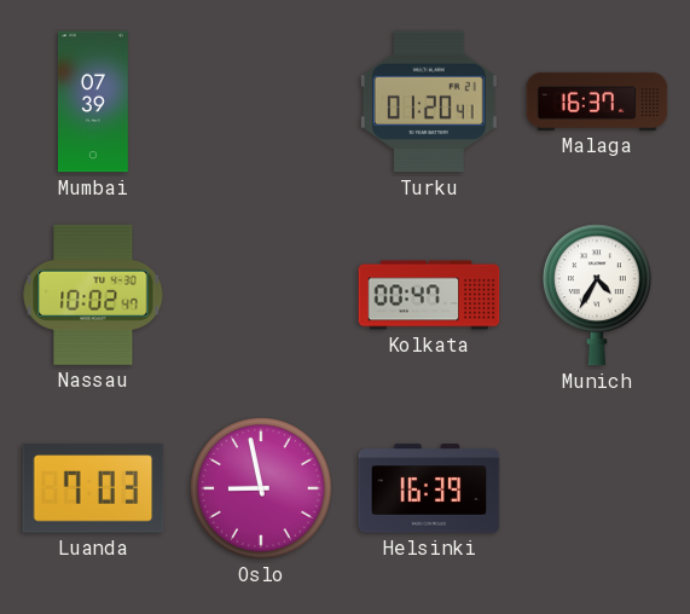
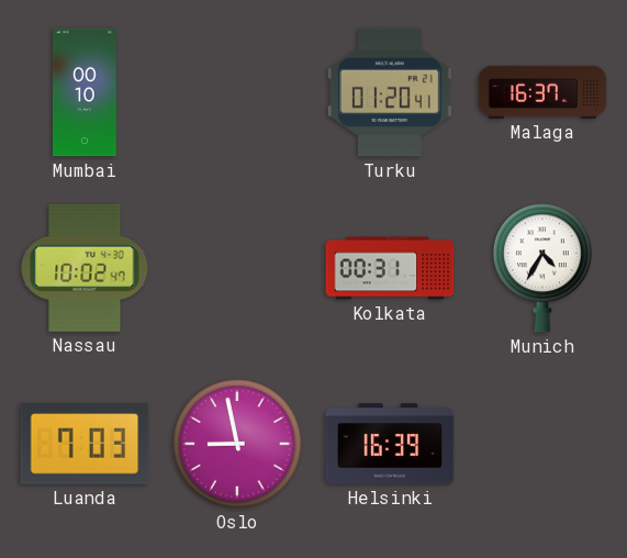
Mumbai: 07:39 -> 00:10
Kolkata: 00:47 -> 00:31
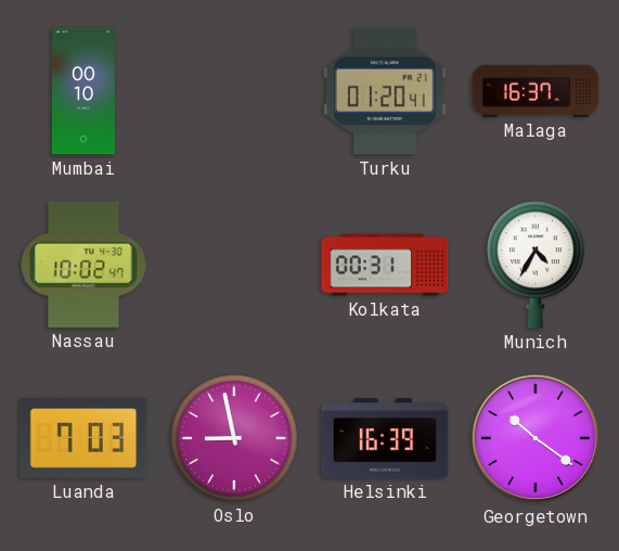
Georgetown: none -> 10:21
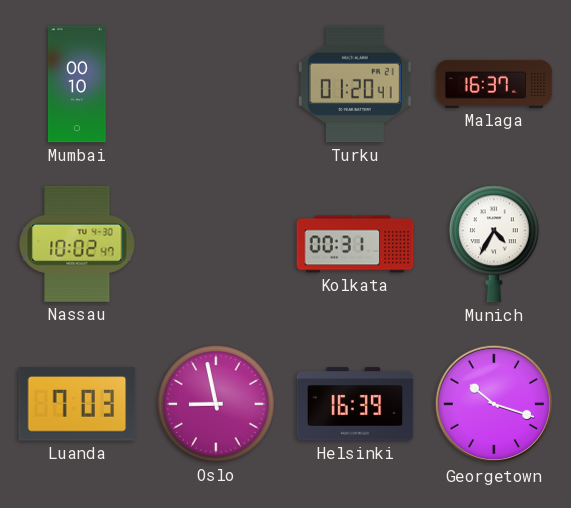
Georgetown: 10:21 -> 10:18
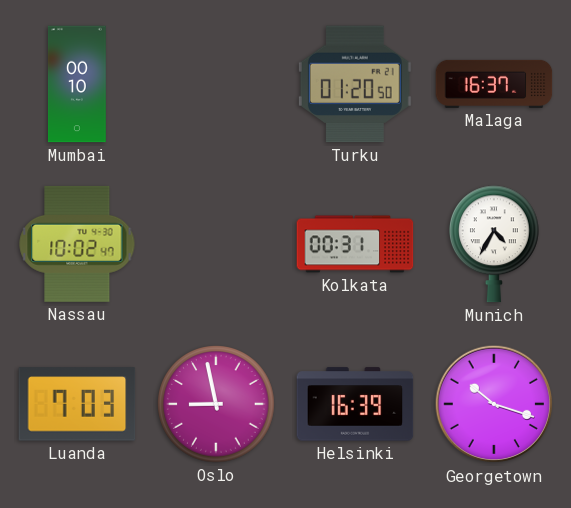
Turku: 01:20:41 -> 01:20:50
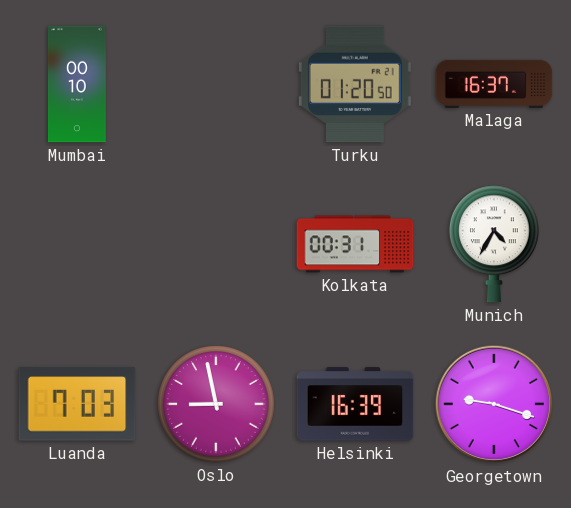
Nassau: 10:02 -> none
Georgetown: 10:18 -> 9:18
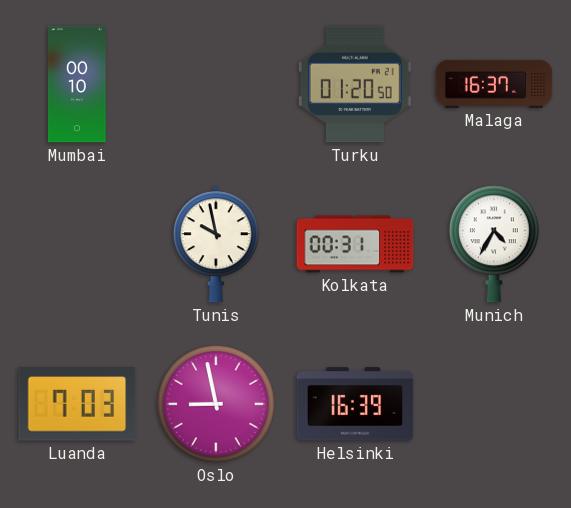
Tunis: none -> 9:58
Georgetown: 9:18 -> none
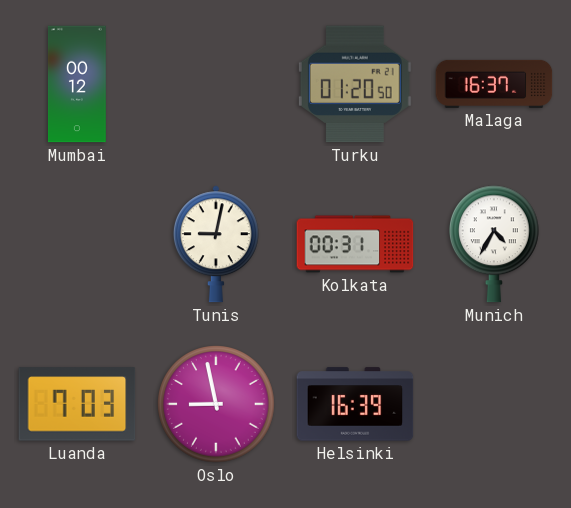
Mumbai: 00:10 -> 00:12
Tunis: 9:58 -> 9:02
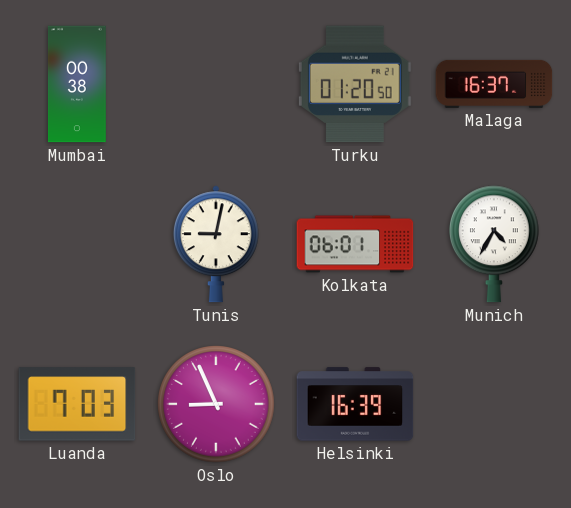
Mumbai: 00:12 -> 00:38
Kolkata: 00:31 -> 06:01
Oslo: 8:58 -> 8:56
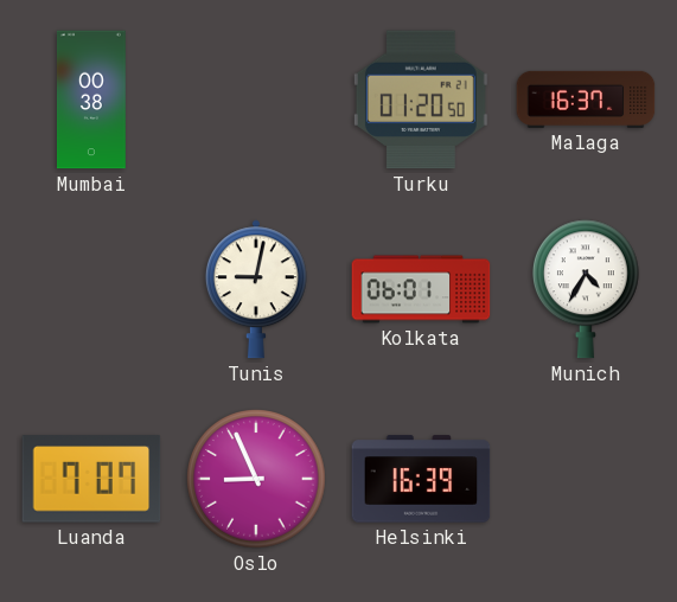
Luanda: 7:03 -> 7:07
